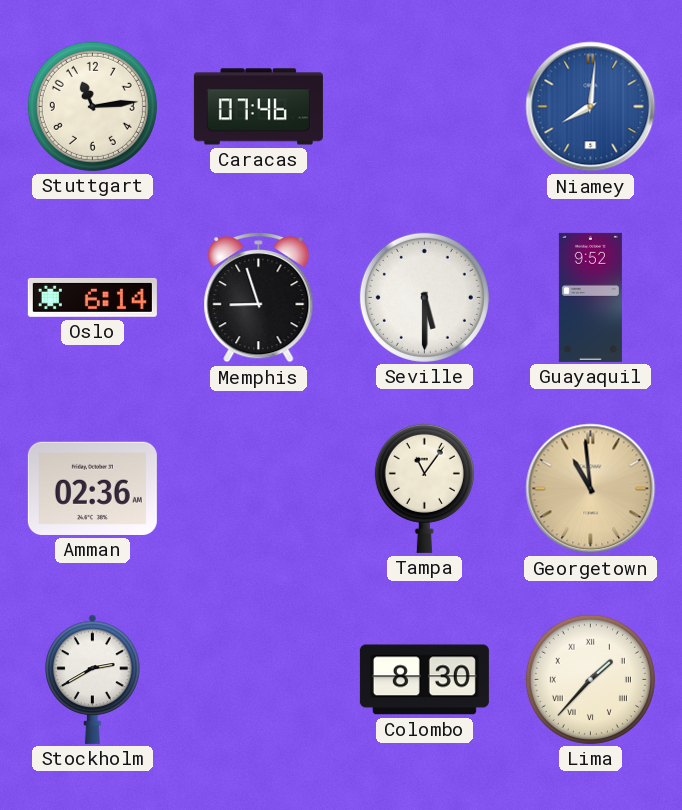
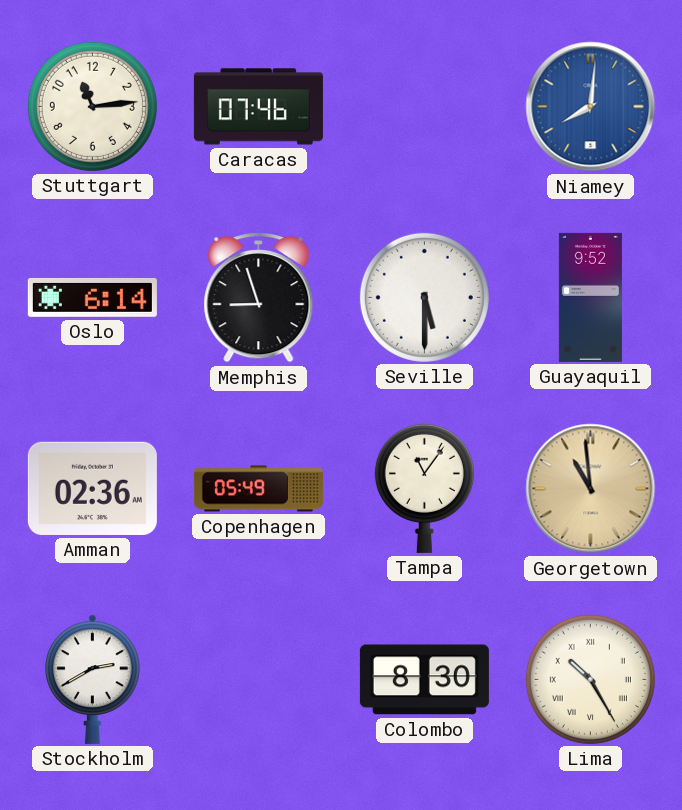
Copenhagen: none -> 05:49
Lima: 1:37 -> 10:25
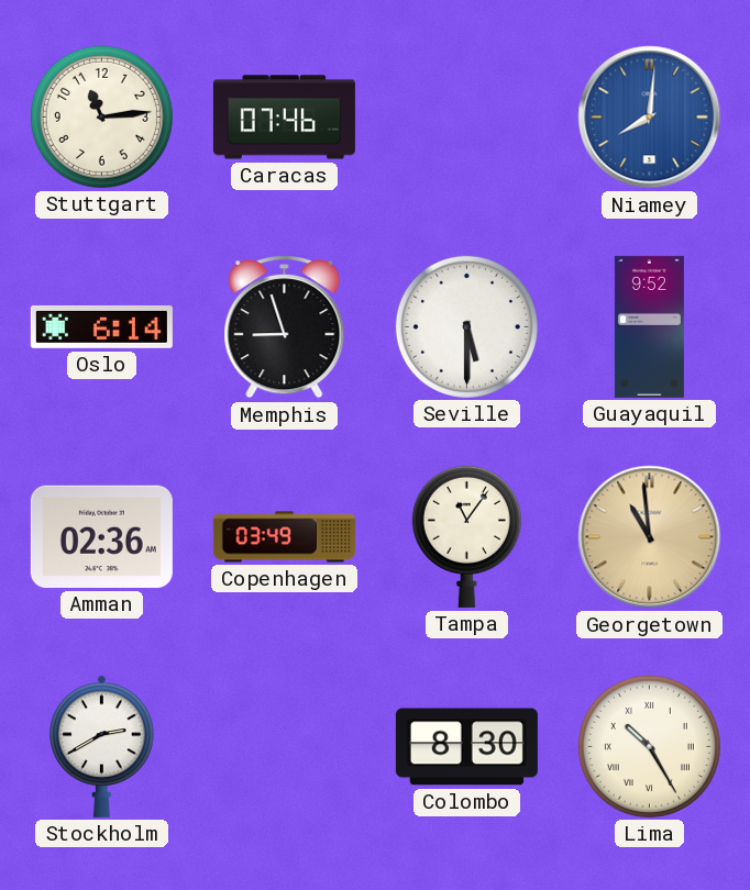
Copenhagen: 05:49 -> 03:49
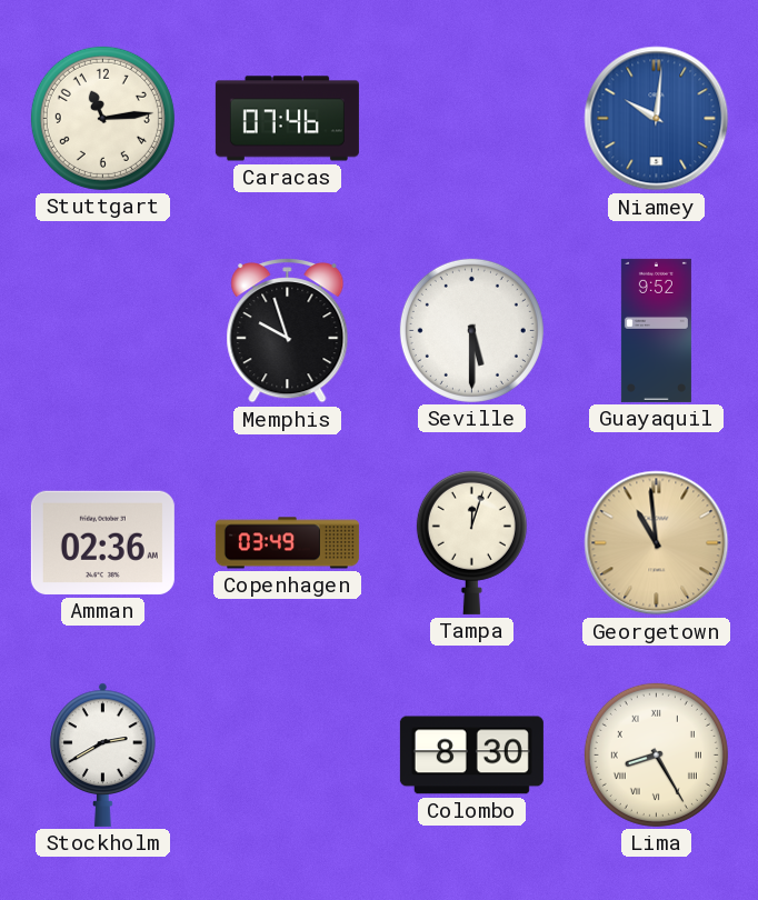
Niamey: 8:01 -> 10:01
Oslo: 6:14 -> none
Memphis: 8:57 -> 9:57
Tampa: 11:06 -> 12:03
Lima: 10:25 -> 8:25
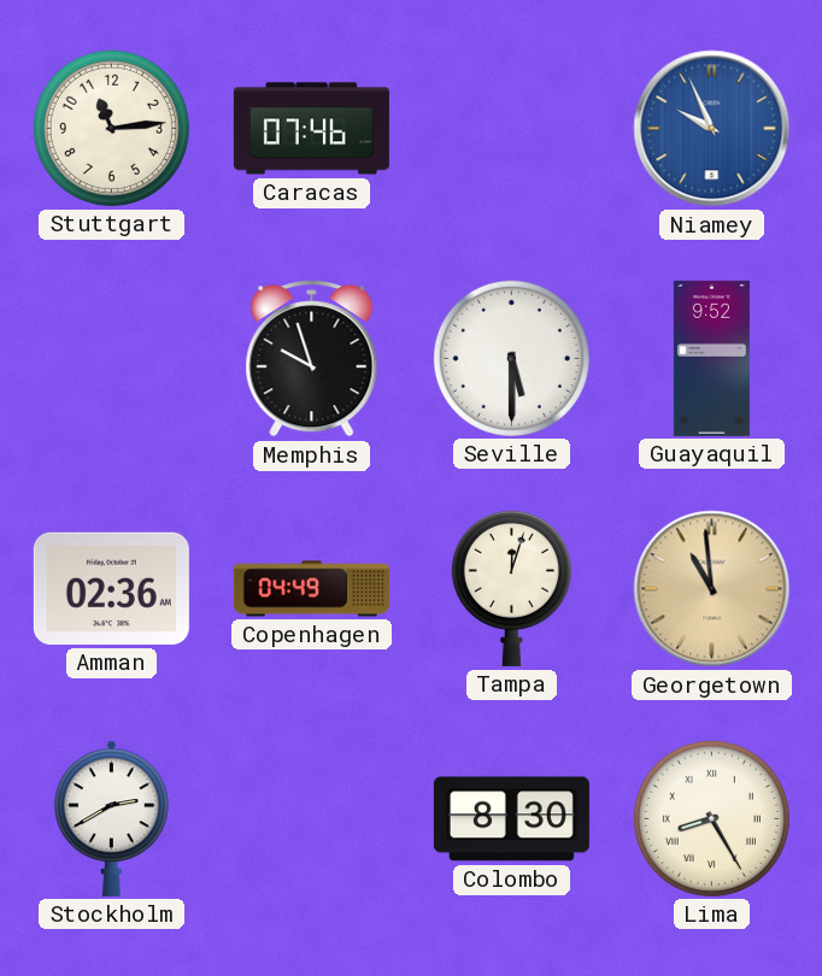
Niamey: 10:01 -> 9:56
Copenhagen: 03:49 -> 04:49
